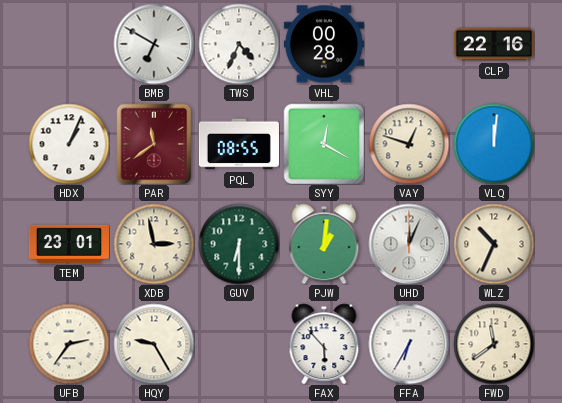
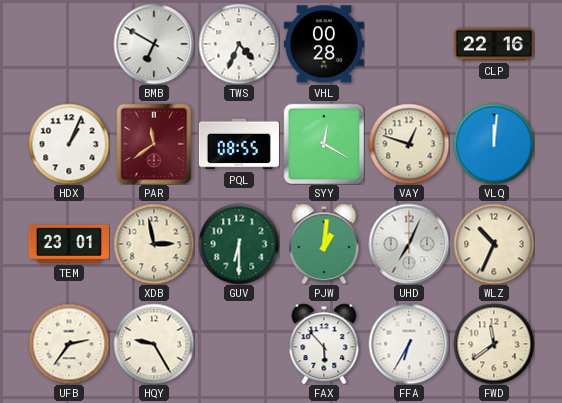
UHD: 12:04 -> 7:04
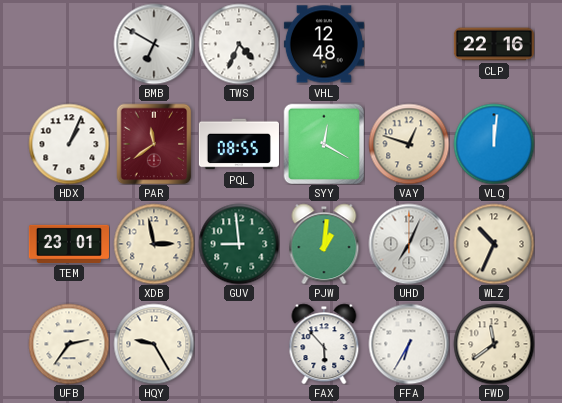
VHL: 00:28 -> 12:48
GUV: 6:30 -> 8:59
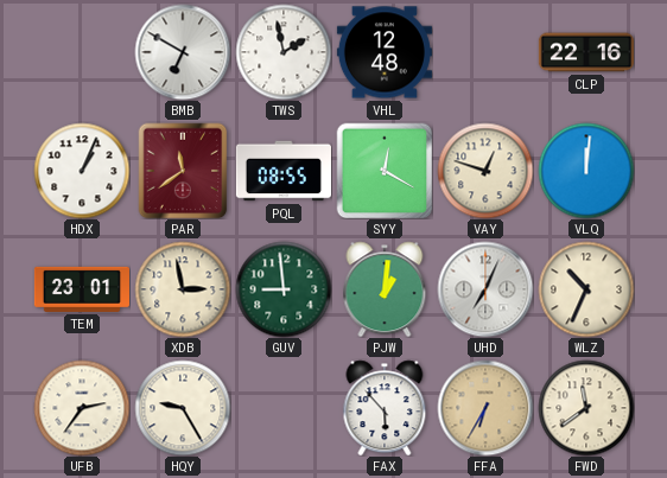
TWS: 4:34 -> 1:58
FFA dial: white -> champagne
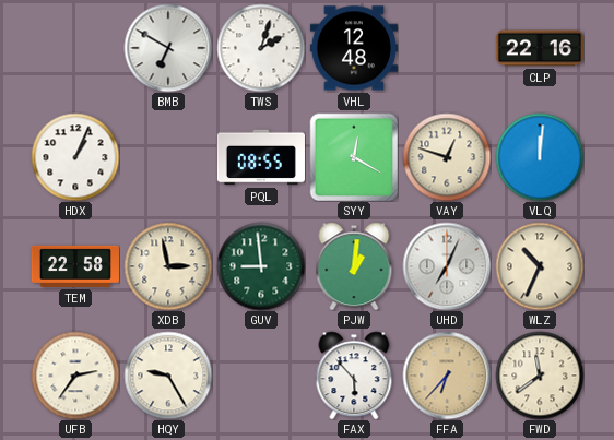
TWS: 1:58 -> 2:03
PAR: 11:39 -> none
TEM: 23:01 -> 22:58
FFA: 6:35 -> 6:37
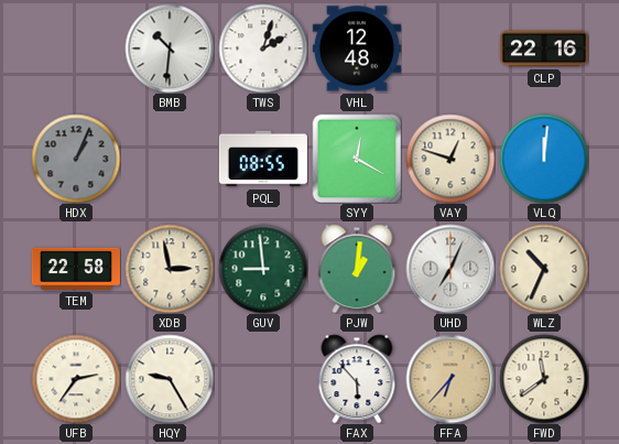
BMB: 6:50 -> 10:31
HDX dial: white -> grey
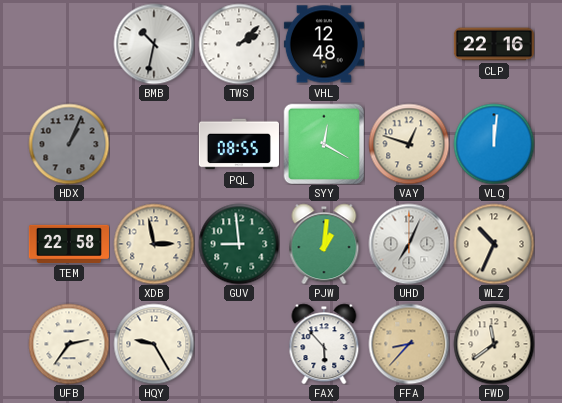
BMB: 10:31 -> 10:32
TWS: 2:03 -> 2:08
FFA: 6:37 -> 8:37
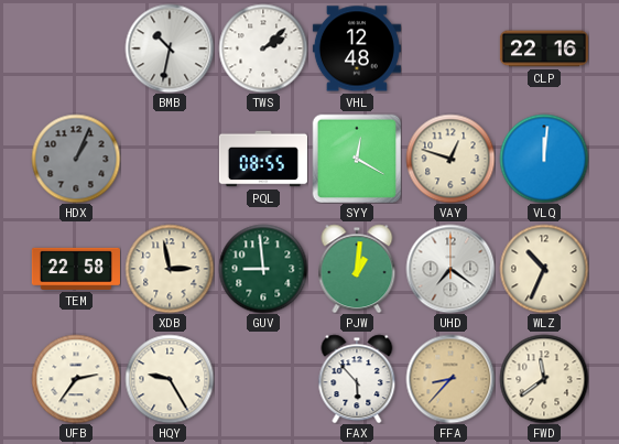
UHD: 7:04 -> 7:21
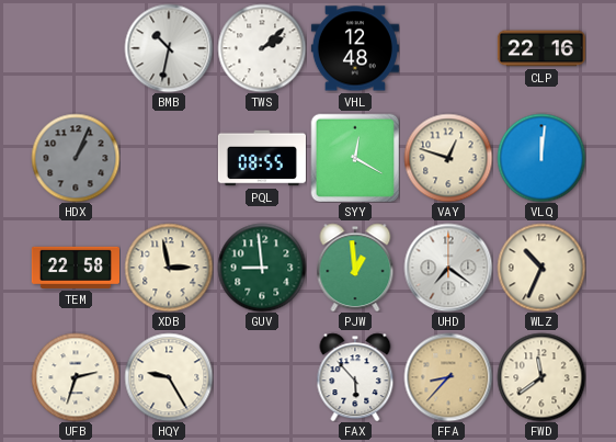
PJW: 1:01 -> 12:59
UFB: 2:36 -> 2:33
